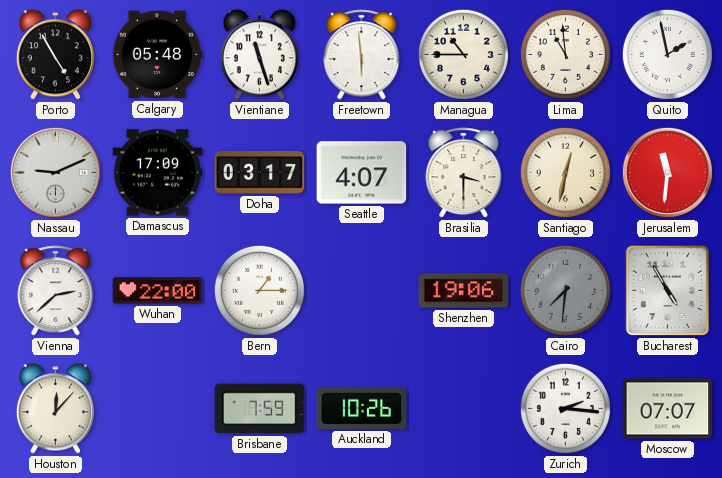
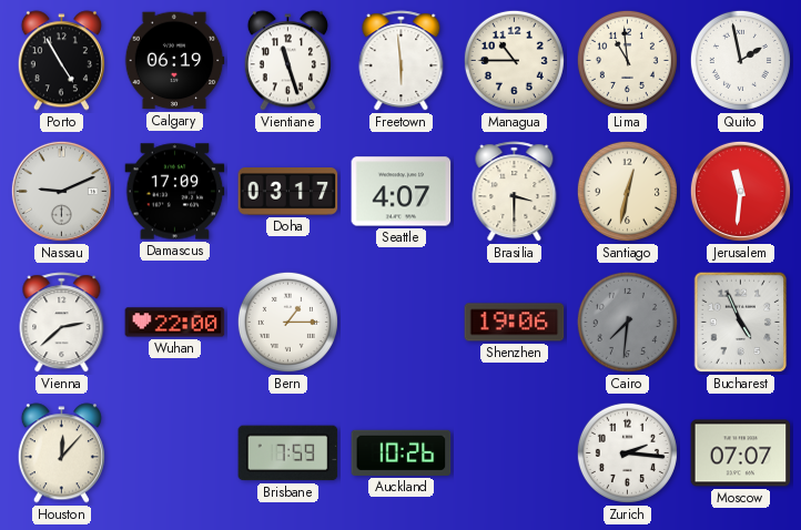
Calgary: 05:48 -> 06:19
Bucharest: 4:55 -> 4:56
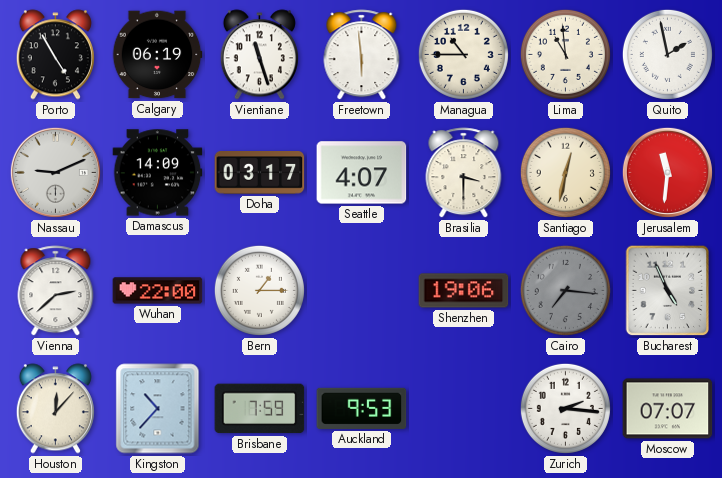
Damascus: 17:09 -> 14:09
Cairo: 7:31 -> 7:16
Kingston: none -> 10:37
Auckland: 10:26 -> 9:53
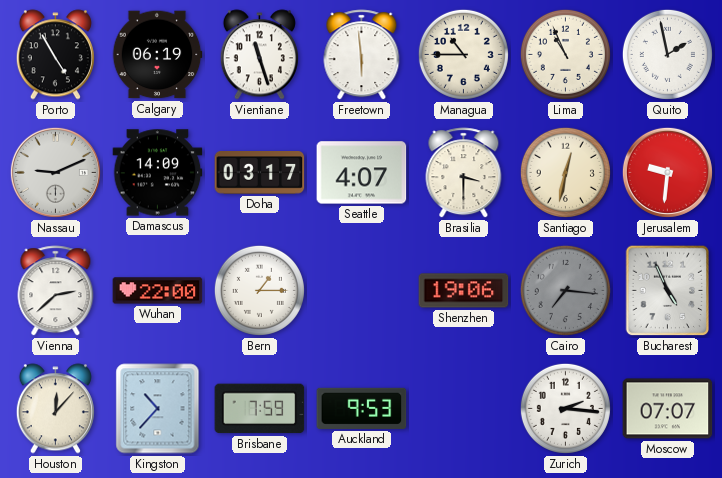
Lima: 10:59 -> 10:56
Jerusalem: 11:31 -> 9:31
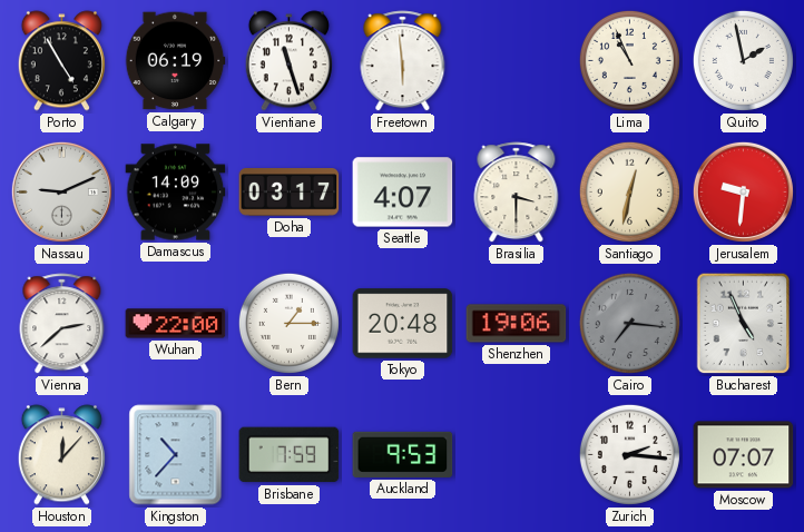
Managua: 10:45 -> none
Tokyo: none -> 20:48
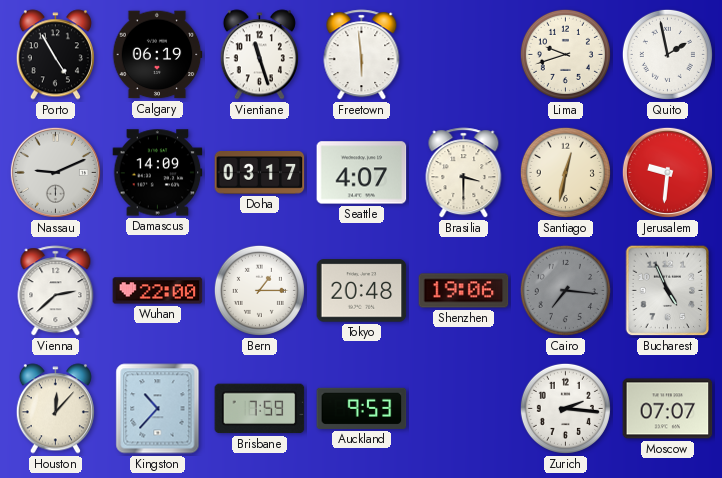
Lima: 10:56 -> 9:42
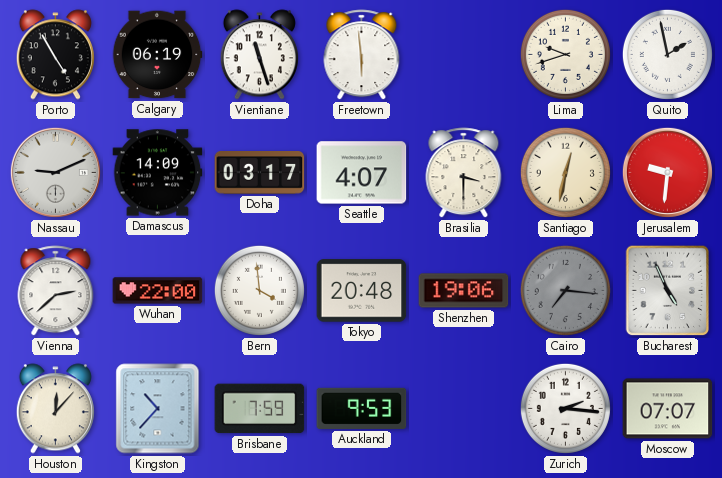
Bern: 1:15 -> 3:59
